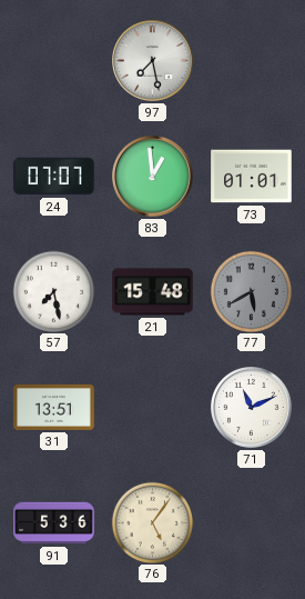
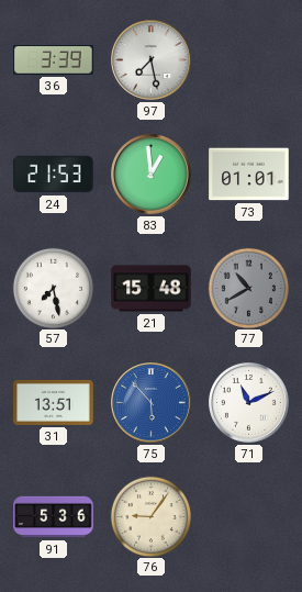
36: none -> 3:39
24: 07:07 -> 21:53
77: 5:40 -> 10:40
75: none -> 5:53
76: 5:06 -> 9:06
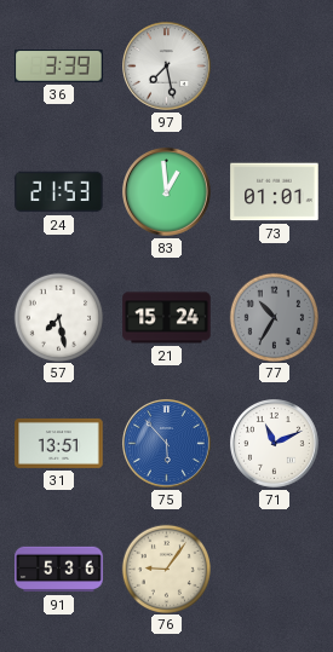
21: 15:48 -> 15:24
77: 10:40 -> 10:35
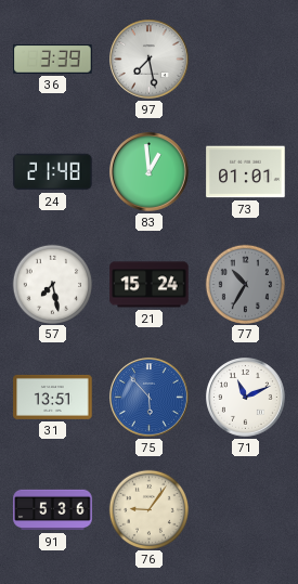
24: 21:53 -> 21:48
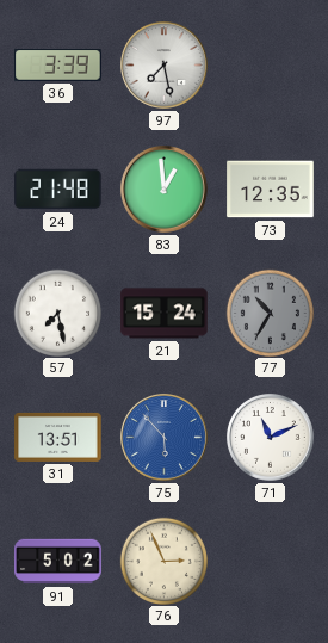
73: 01:01 -> 12:35
91: 5:36 -> 5:02
76: 9:06 -> 2:56
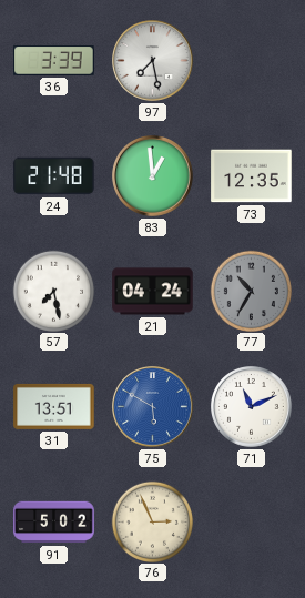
21: 15:24 -> 04:24
75: 5:53 -> 5:50
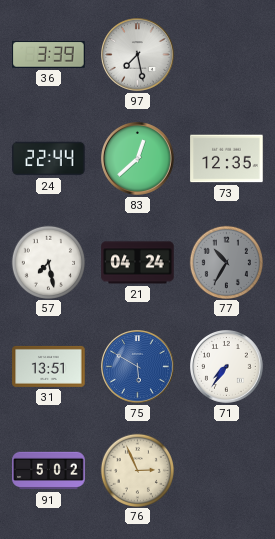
24: 21:48 -> 22:44
83: 12:59 -> 12:38
71: 11:11 -> 7:36
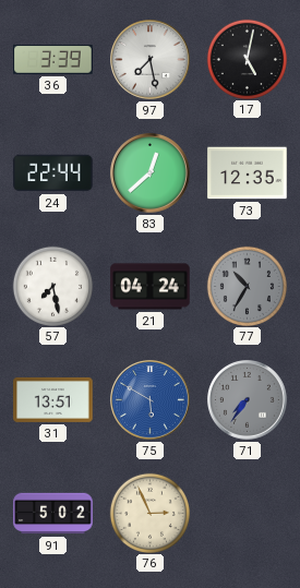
17: none -> 5:02
71 dial: white -> grey
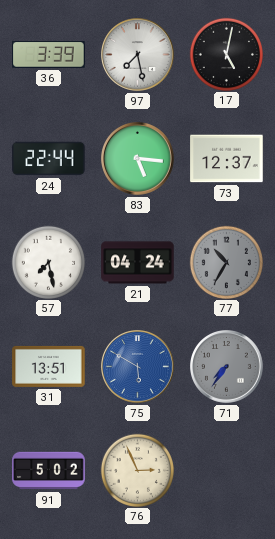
83: 12:38 -> 5:16
73: 12:35 -> 12:37
